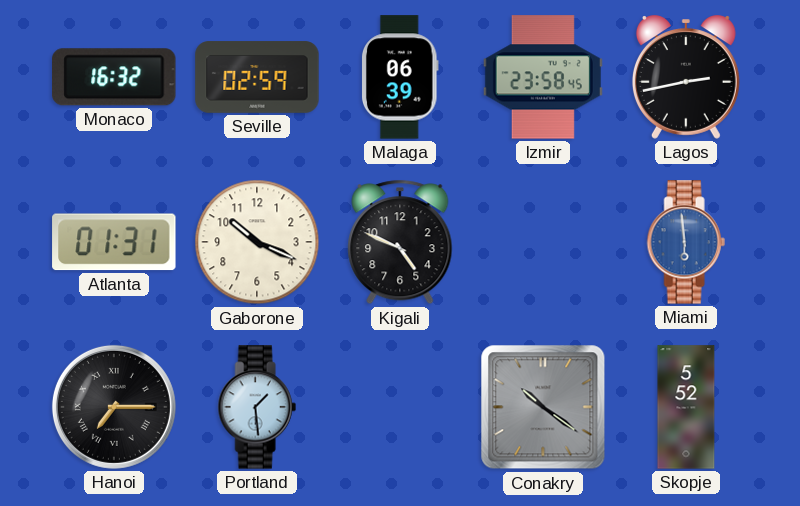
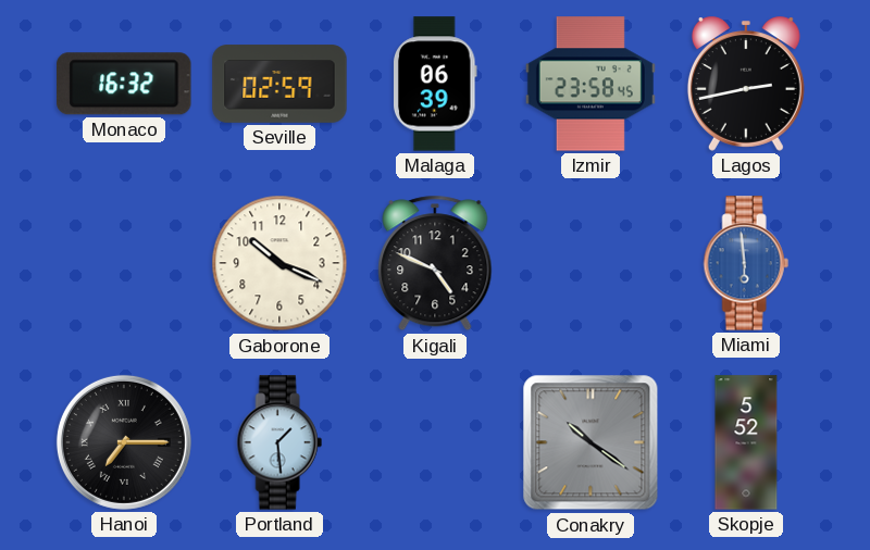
Atlanta: 01:31 -> none
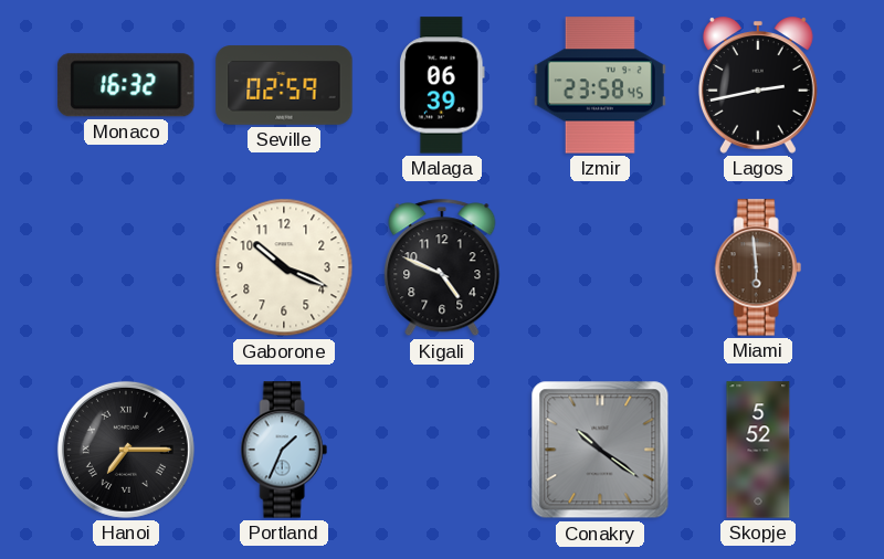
Miami dial: blue -> brown
Portland: 1:29 -> 1:34
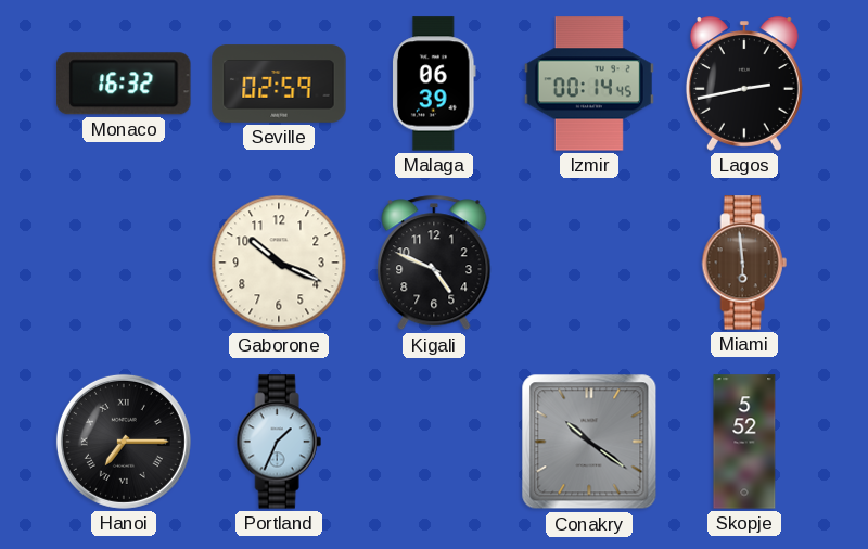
Izmir: 23:58 -> 00:14
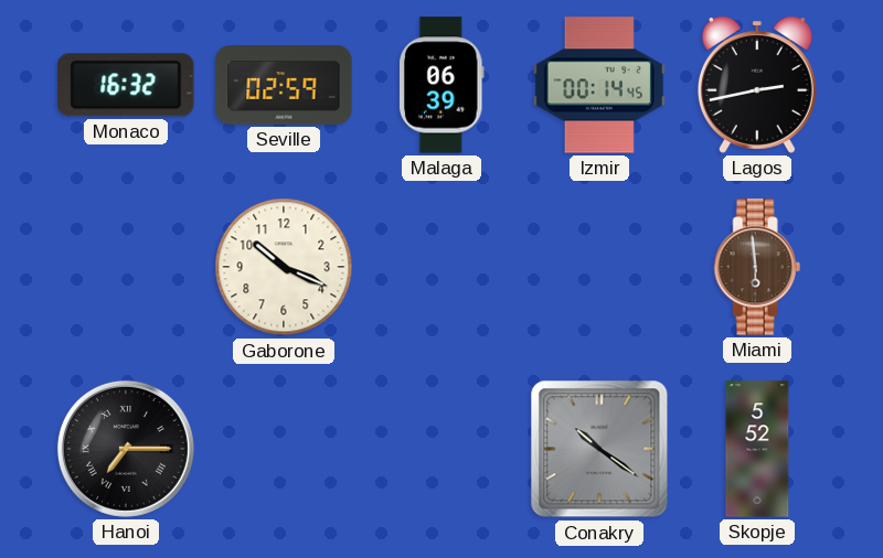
Kigali: 4:49 -> none
Portland: 1:34 -> none
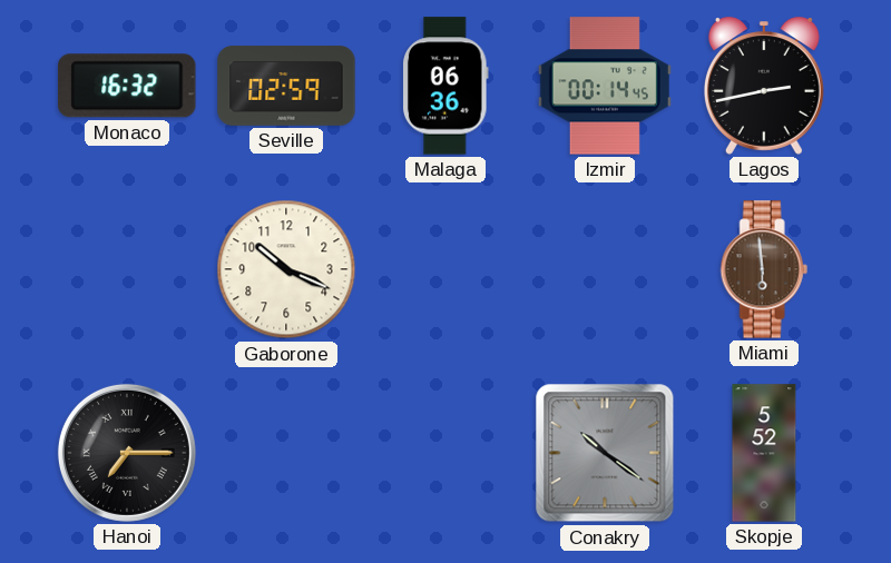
Malaga: 06:39 -> 06:36
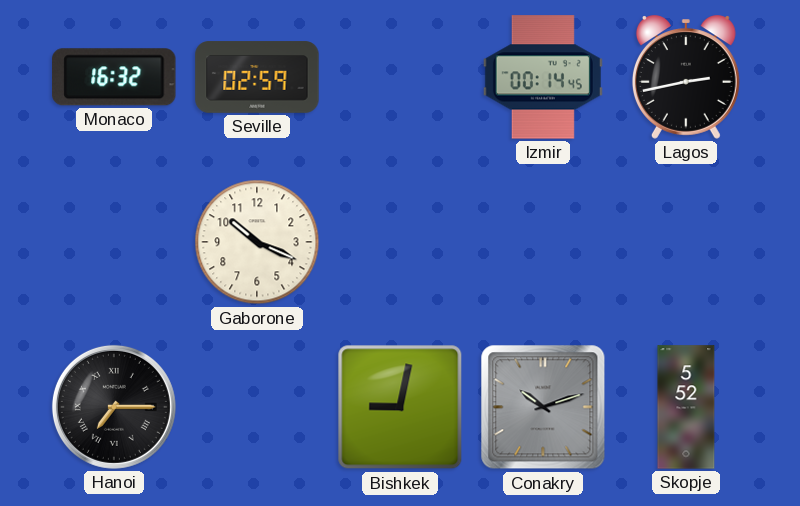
Malaga: 06:36 -> none
Miami: 5:59 -> none
Bishkek: none -> 9:02
Conakry: 10:21 -> 10:12
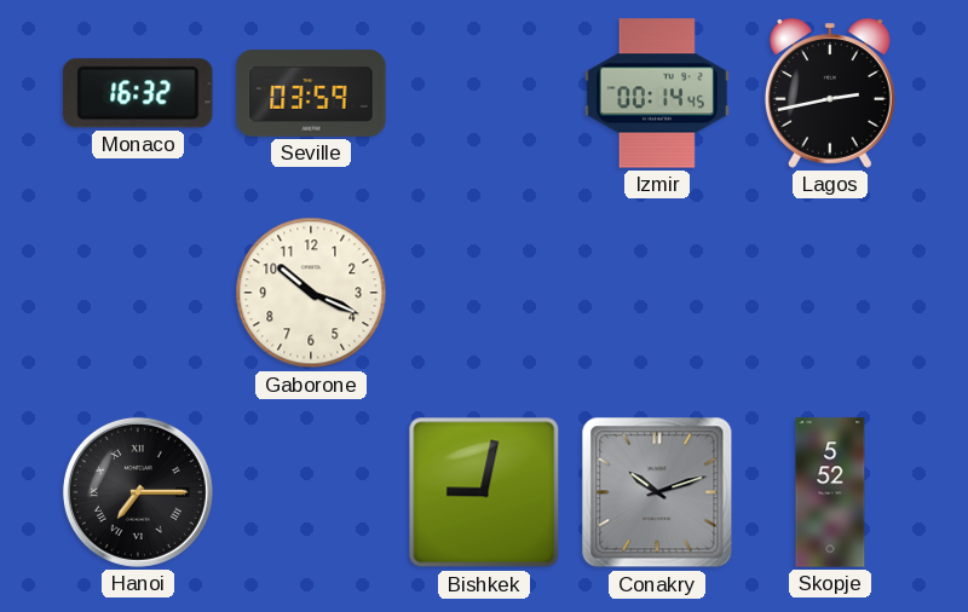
Seville: 02:59 -> 03:59
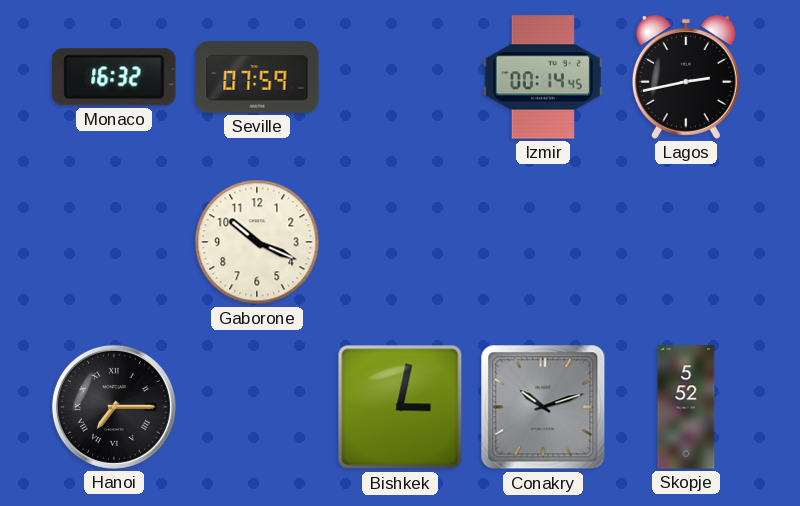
Seville: 03:59 -> 07:59
Bishkek: 9:02 -> 3:02
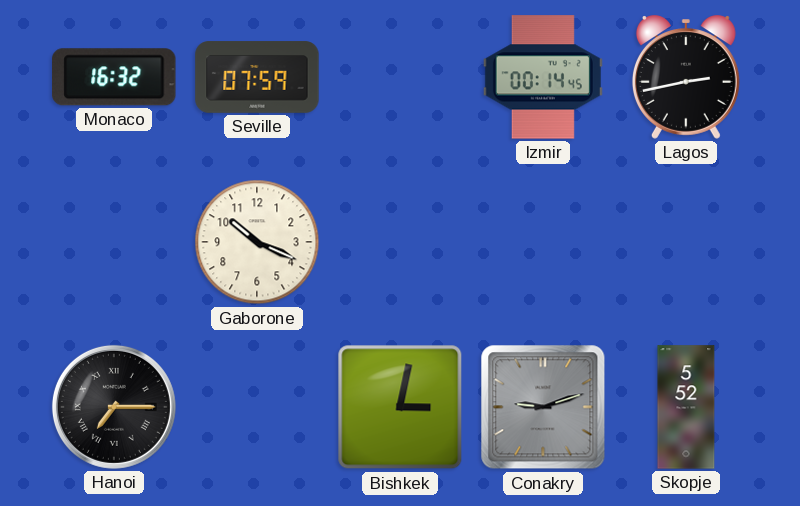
Conakry: 10:12 -> 9:12
